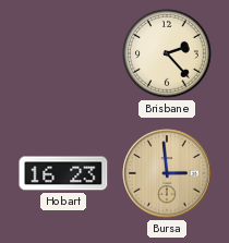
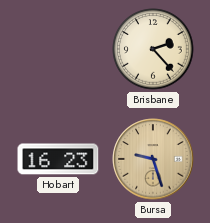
Bursa: 2:59 -> 9:27
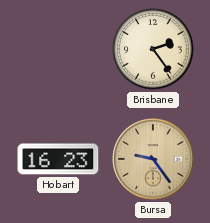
Brisbane: 2:23 -> 2:24
Bursa: 9:27 -> 9:24
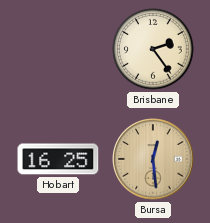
Hobart: 16:23 -> 16:25
Bursa: 9:24 -> 12:29
